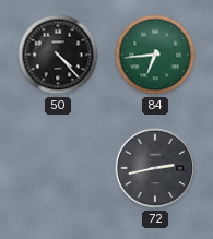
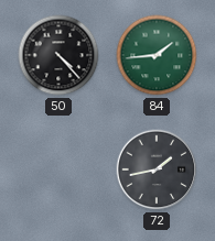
84: 6:44 -> 1:44
72: 2:43 -> 1:43
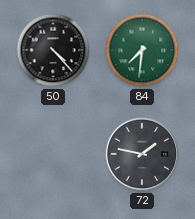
84: 1:44 -> 7:31
72: 1:43 -> 1:47
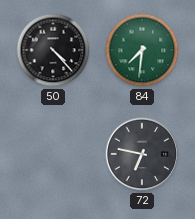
72: 1:47 -> 6:47
